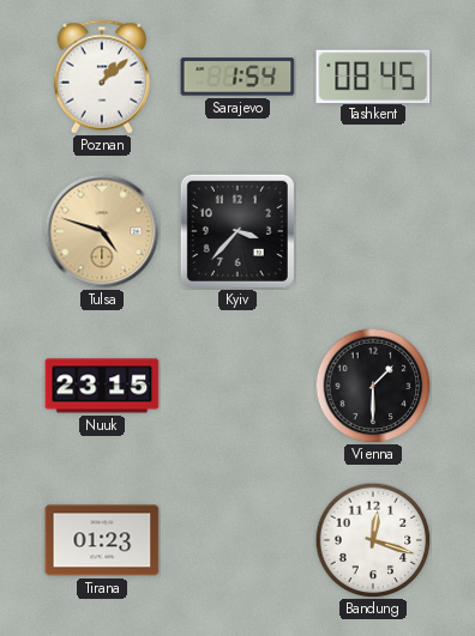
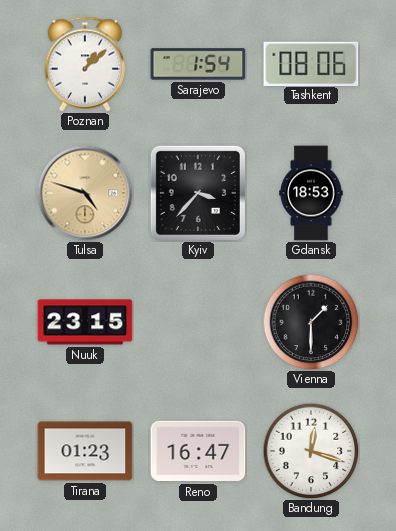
Tashkent: 08:45 -> 08:06
Gdansk: none -> 18:53
Reno: none -> 16:47
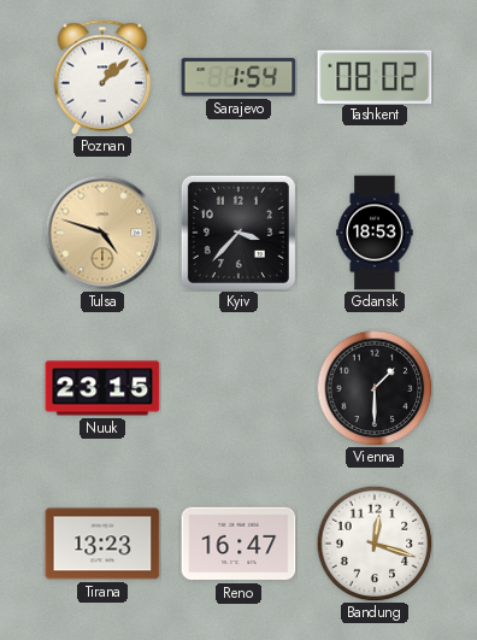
Tashkent: 08:06 -> 08:02
Tirana: 01:23 -> 13:23
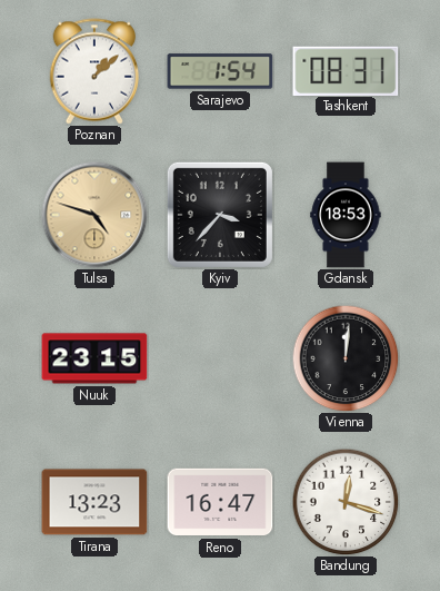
Tashkent: 08:02 -> 08:31
Vienna: 1:30 -> 12:01
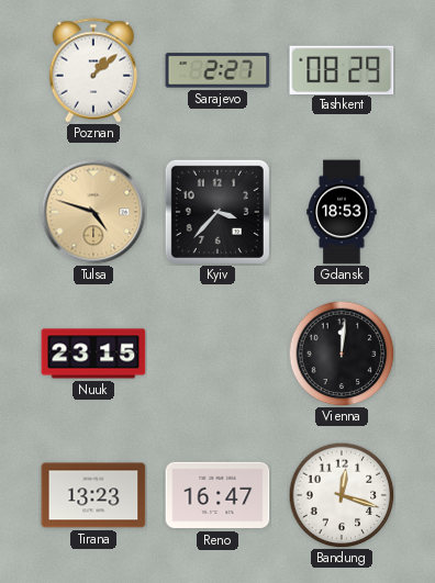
Sarajevo: 1:54 -> 2:27
Tashkent: 08:31 -> 08:29
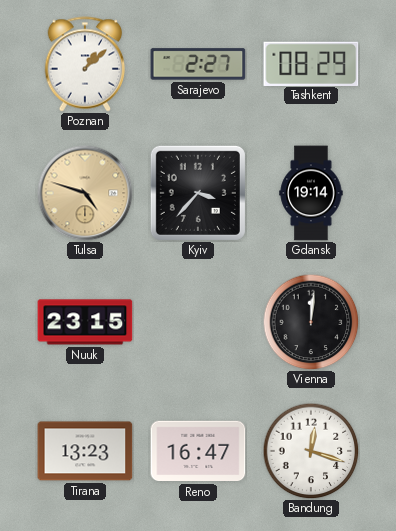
Gdansk: 18:53 -> 19:14
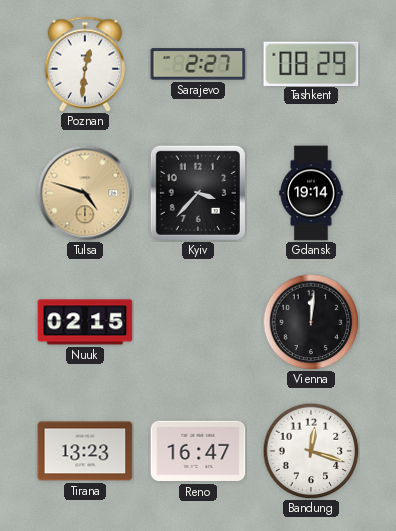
Poznan: 1:08 -> 12:31
Nuuk: 23:15 -> 02:15
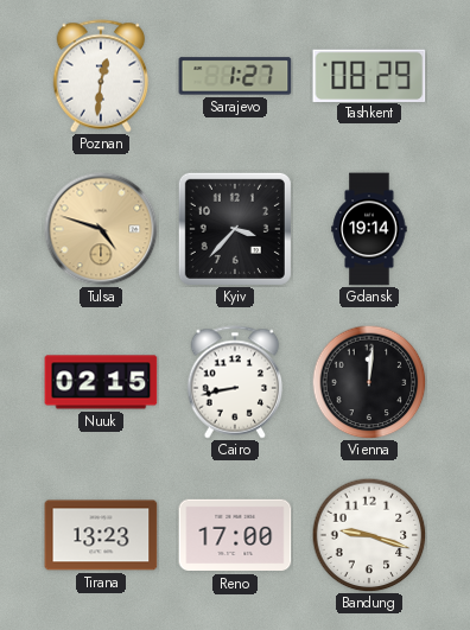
Sarajevo: 2:27 -> 1:27
Cairo: none -> 8:43
Reno: 16:47 -> 17:00
Bandung: 12:18 -> 9:18
